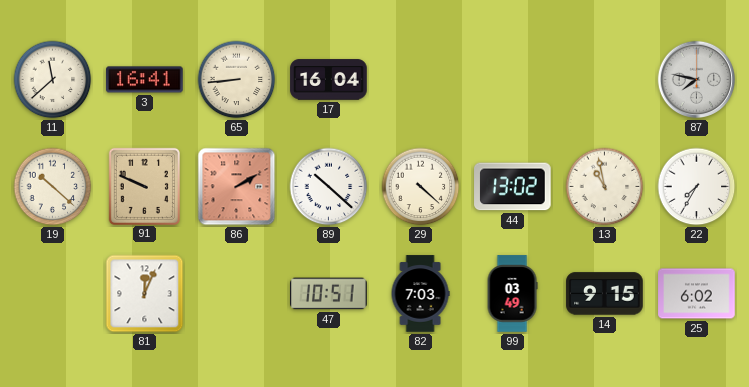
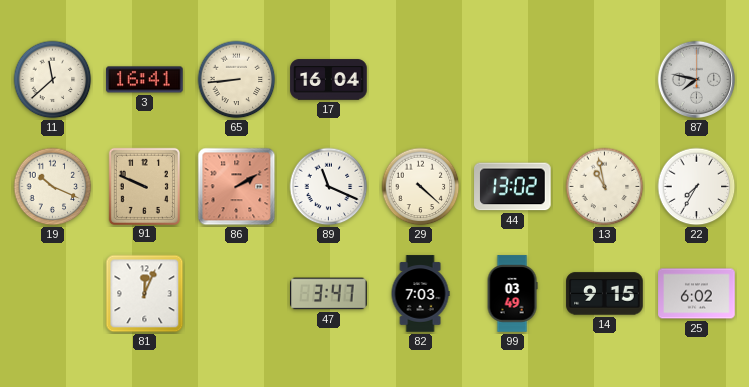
19: 10:22 -> 10:19
89: 10:22 -> 11:19
47: 10:51 -> 3:47
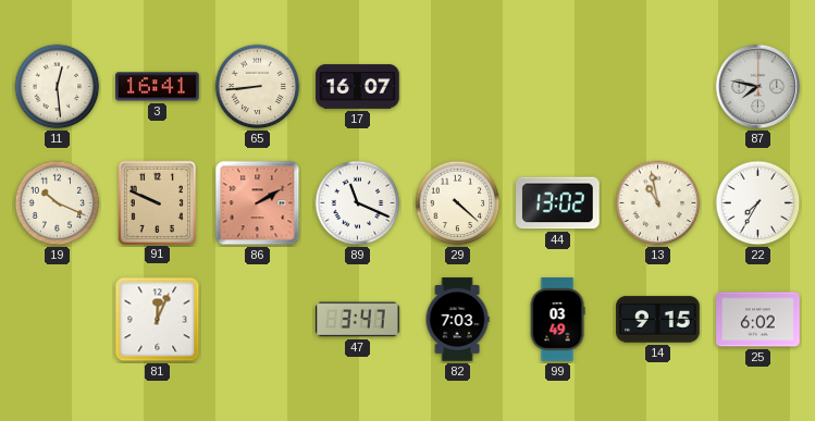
11: 11:38 -> 12:29
17: 16:04 -> 16:07
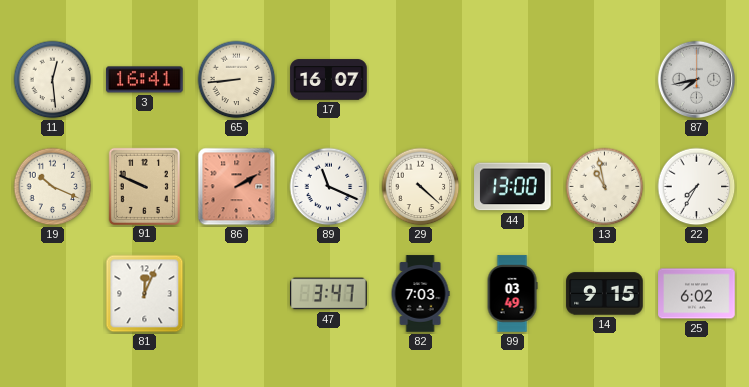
87: 7:47 -> 7:43
44: 13:02 -> 13:00
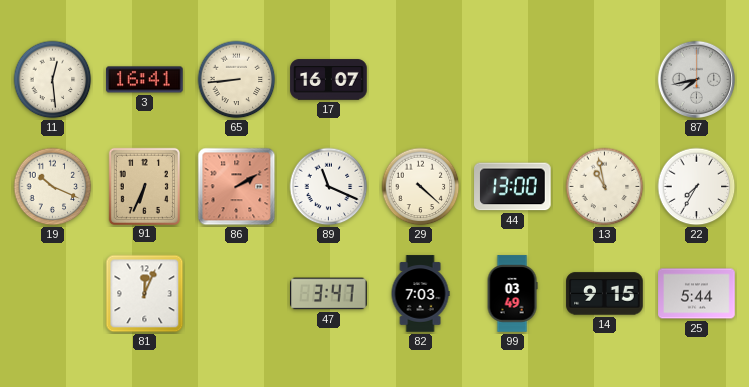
91: 9:49 -> 6:34
25: 6:02 -> 5:44
